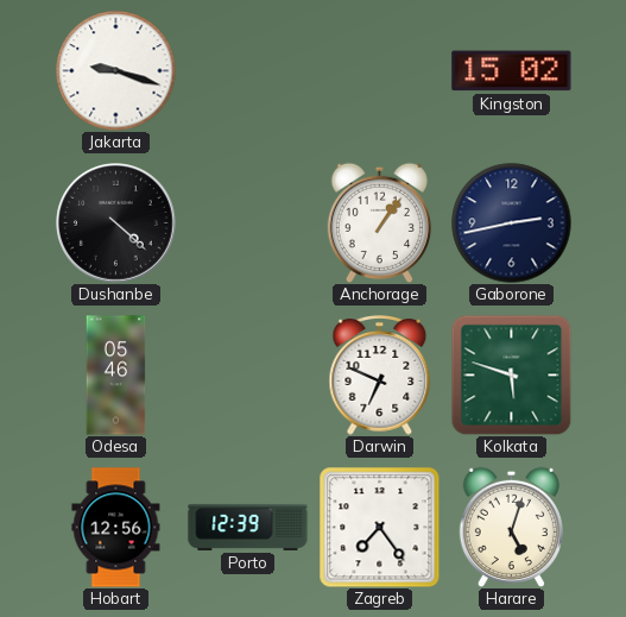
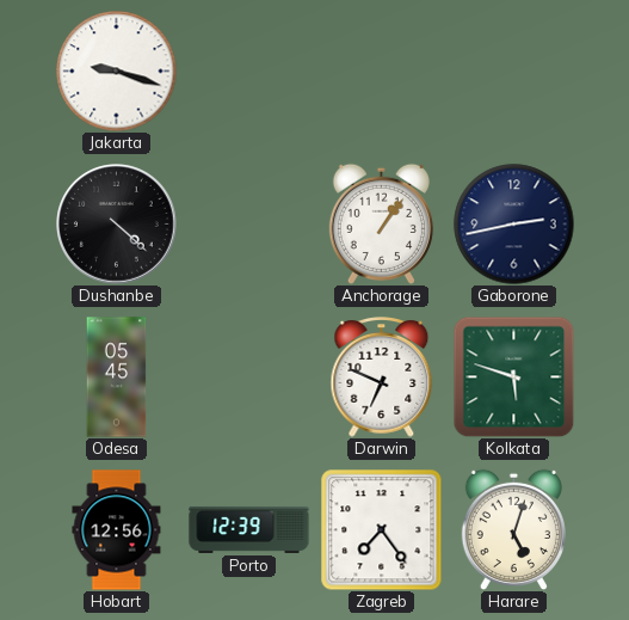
Kingston: 15:02 -> none
Odesa: 05:46 -> 05:45
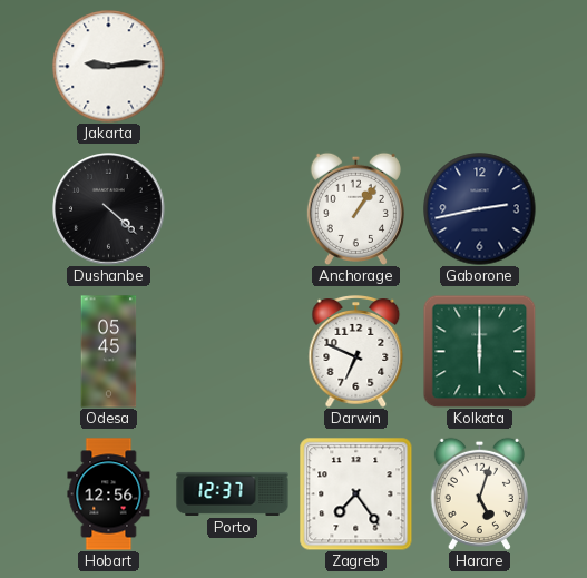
Jakarta: 9:18 -> 9:14
Kolkata: 5:48 -> 6:00
Porto: 12:39 -> 12:37
